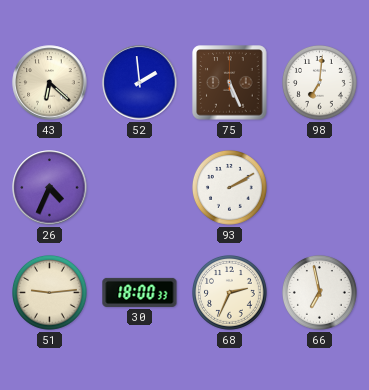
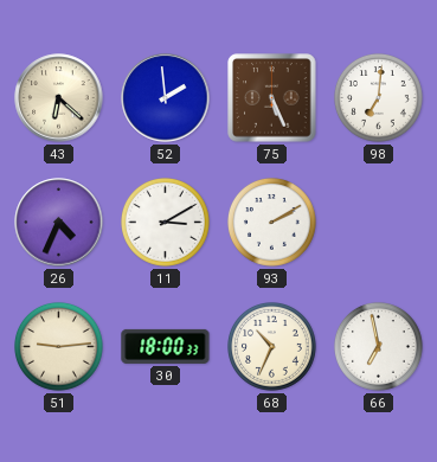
11: none -> 3:10
68: 2:34 -> 10:34
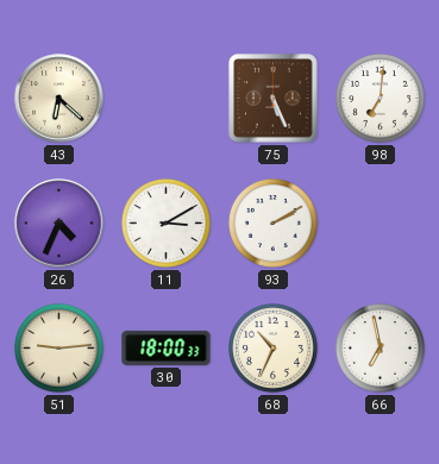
52: 1:59 -> none
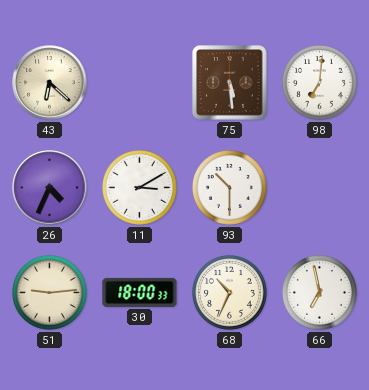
75: 5:26 -> 5:29
93: 2:10 -> 10:30
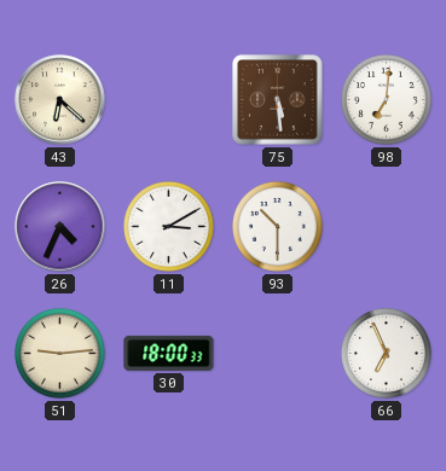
68: 10:34 -> none
66: 6:58 -> 6:56
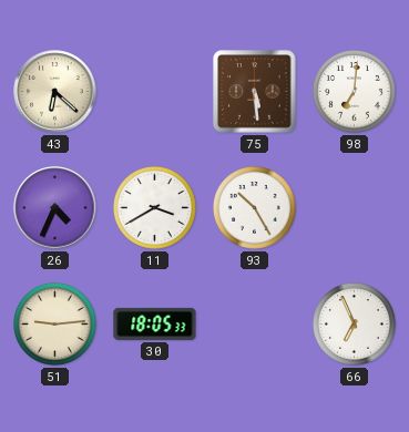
11: 3:10 -> 3:40
93: 10:30 -> 10:25
30: 18:00 -> 18:05
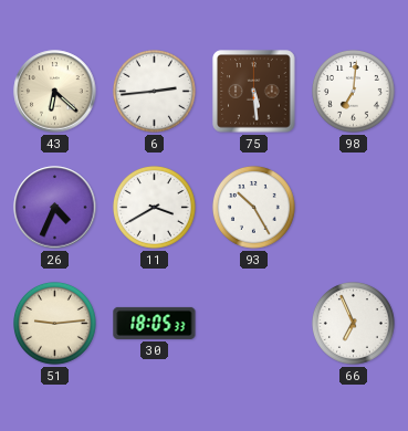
6: none -> 2:44
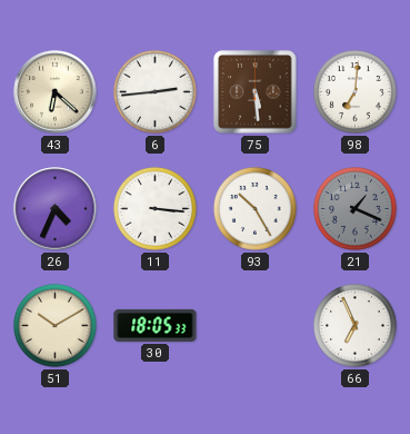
11: 3:40 -> 3:16
21: none -> 1:19
51: 9:14 -> 10:10
